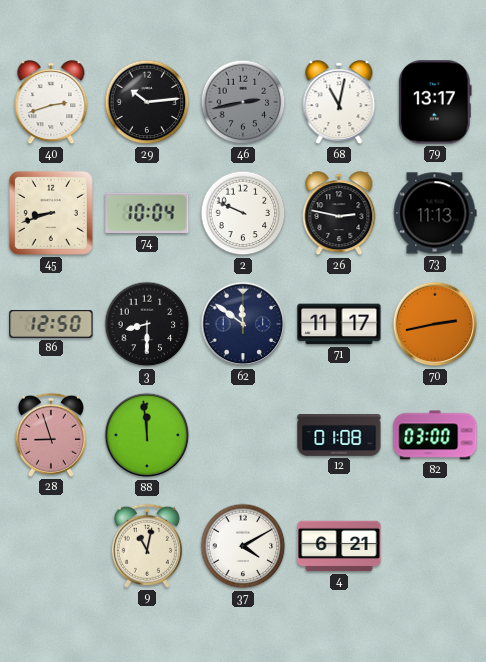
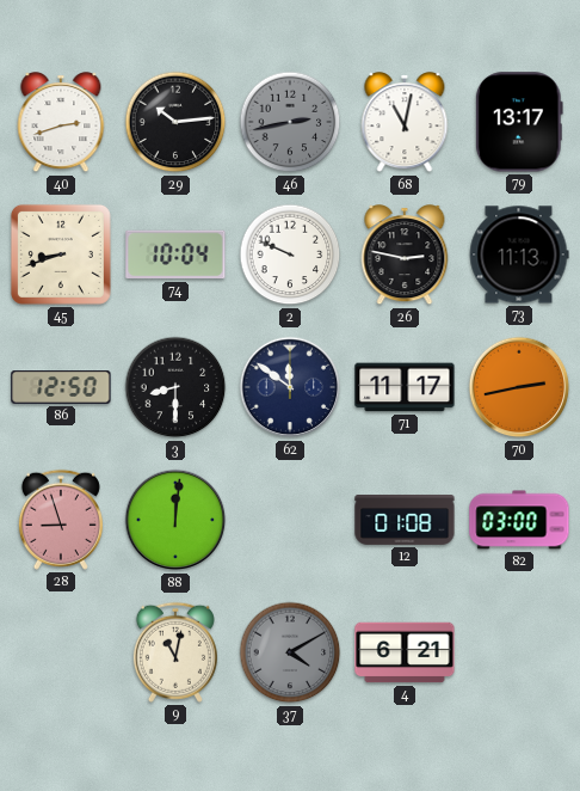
88: 11:59 -> 12:01
37 dial: white -> grey
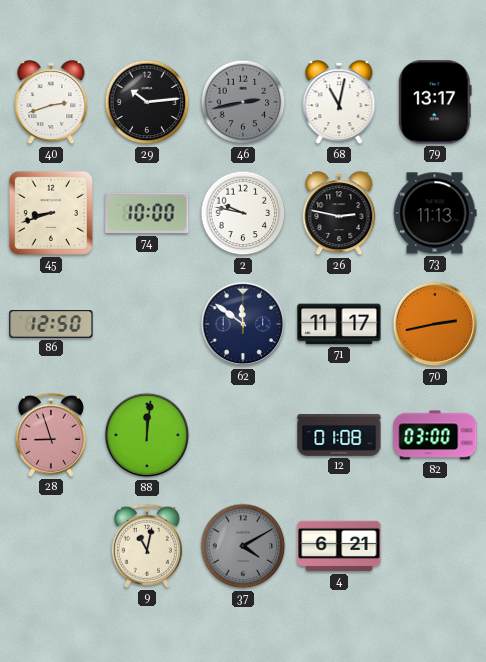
74: 10:04 -> 10:00
2: 9:49 -> 9:47
3: 8:30 -> none
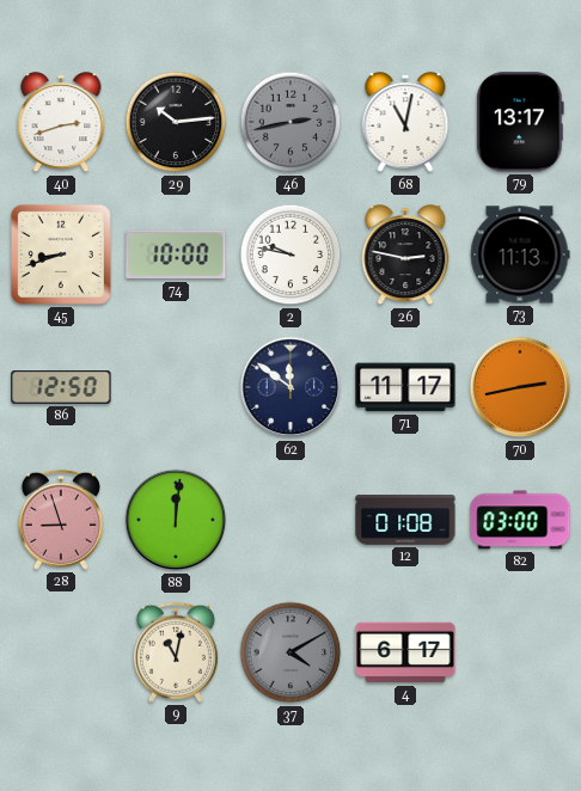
4: 6:21 -> 6:17
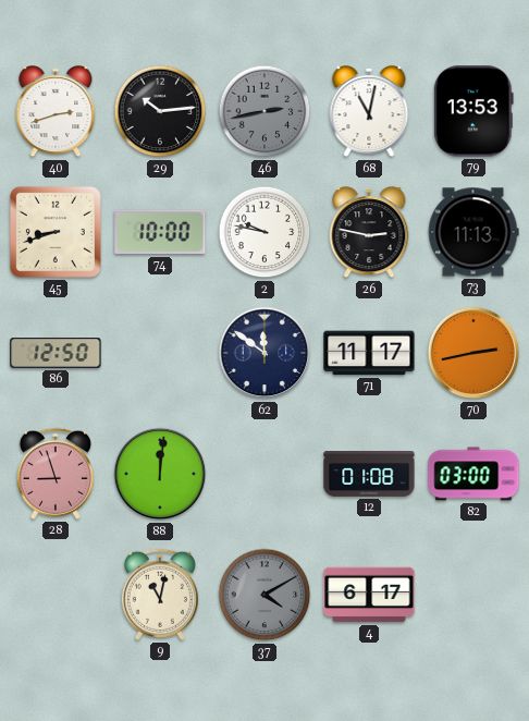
79: 13:17 -> 13:53
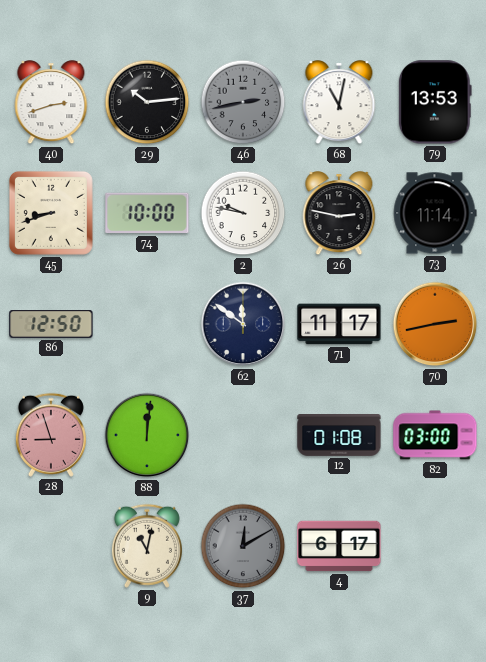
73: 11:13 -> 11:14
37: 4:10 -> 12:10
